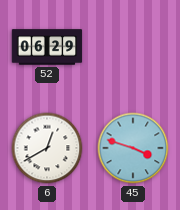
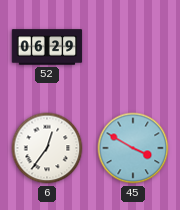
6: 12:40 -> 12:36
45: 3:48 -> 3:50
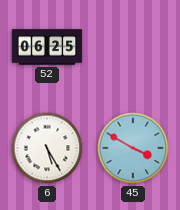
52: 06:29 -> 06:25
6: 12:36 -> 5:25
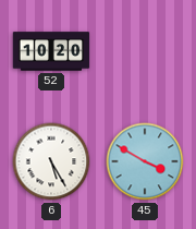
52: 06:25 -> 10:20
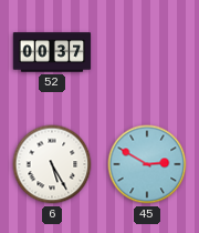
52: 10:20 -> 00:37
45: 3:50 -> 2:50
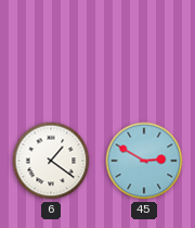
52: 00:37 -> none
6: 5:25 -> 1:21
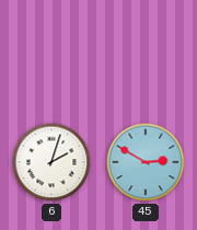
6: 1:21 -> 2:03
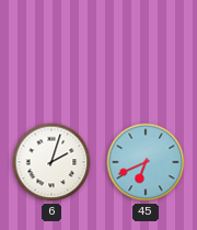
45: 2:50 -> 6:41
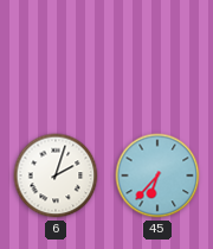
45: 6:41 -> 6:37
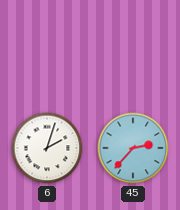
45: 6:37 -> 2:37
